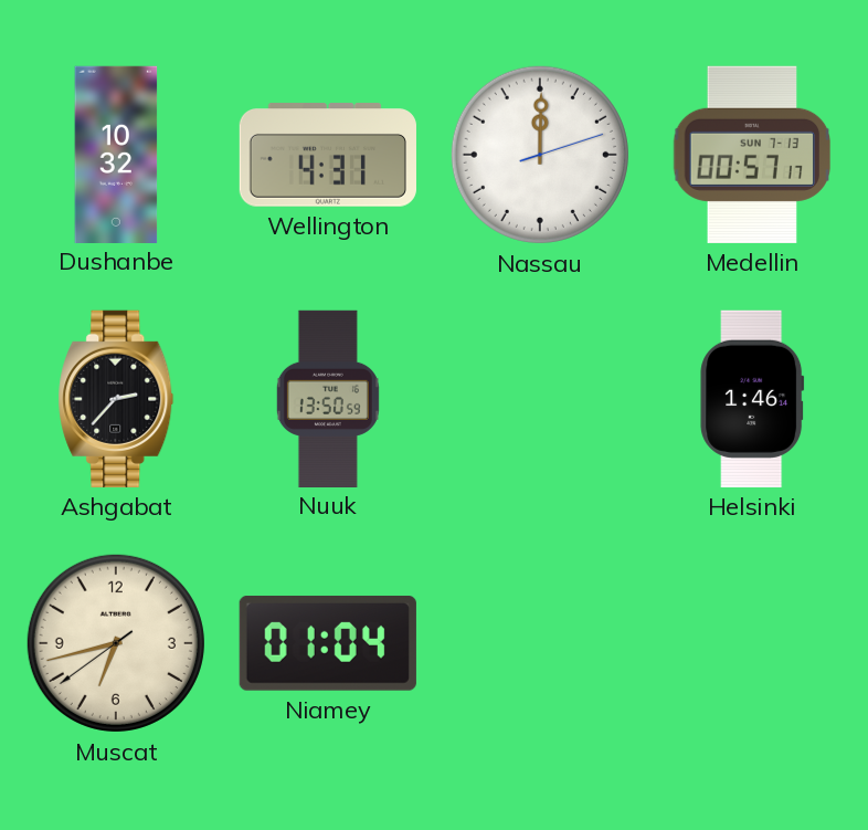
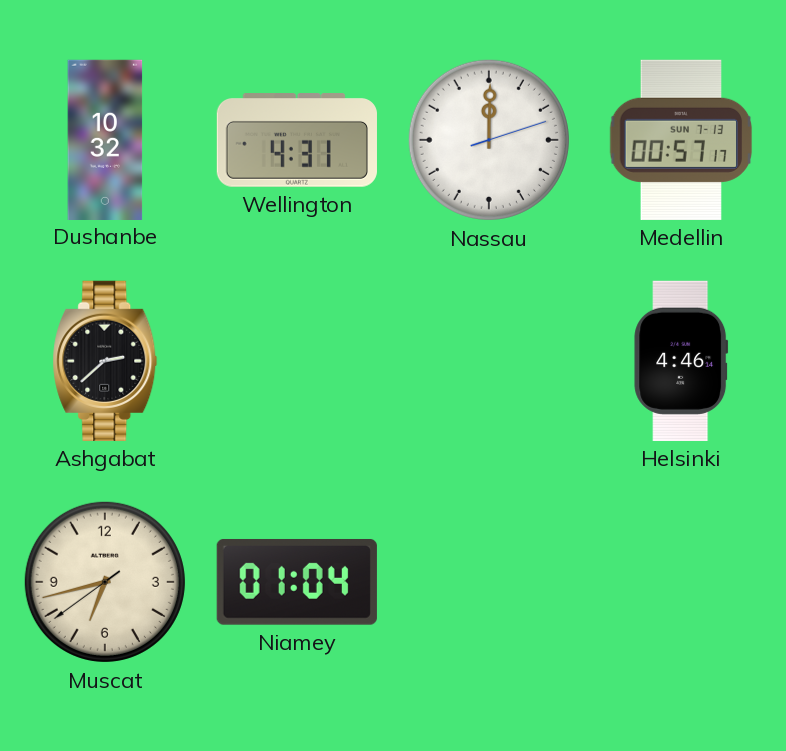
Ashgabat: 2:37 -> 2:38
Nuuk: 13:50 -> none
Helsinki: 1:46 -> 4:46
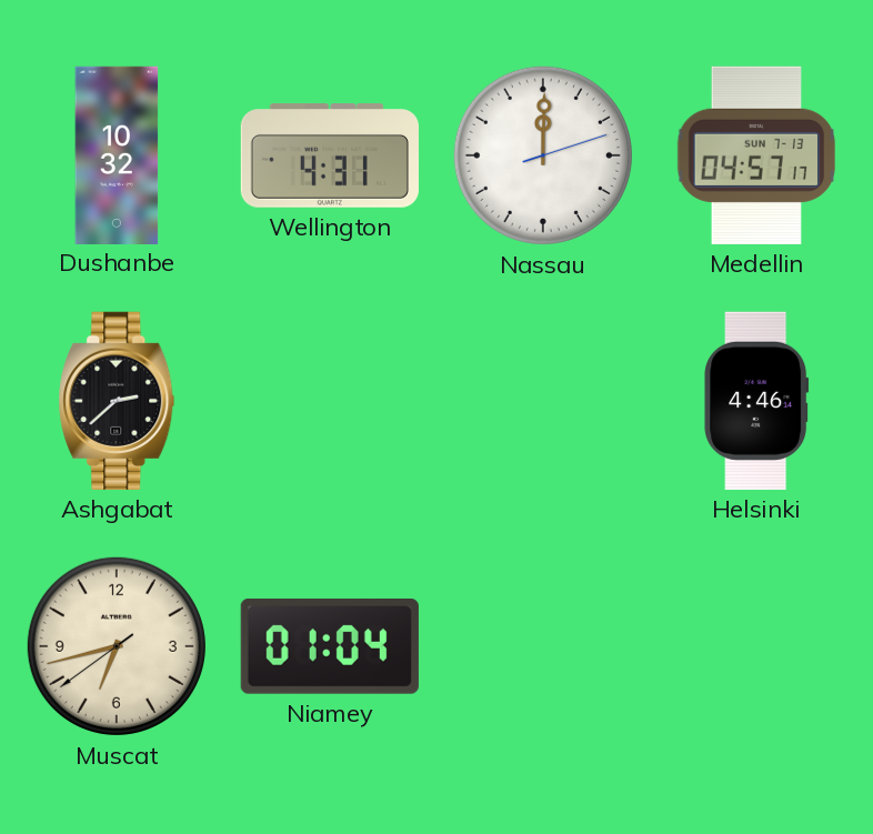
Medellin: 00:57 -> 04:57
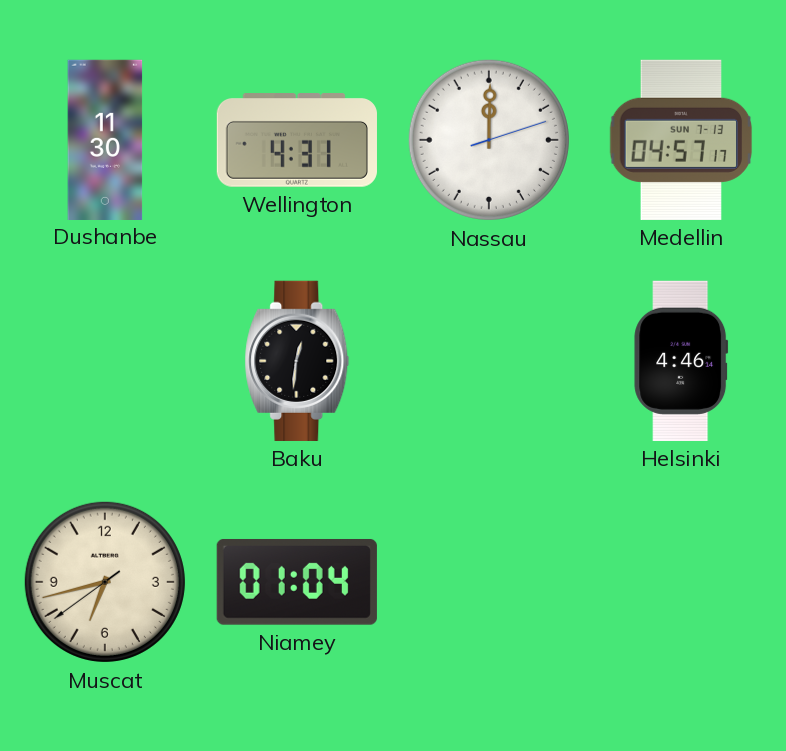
Dushanbe: 10:32 -> 11:30
Ashgabat: 2:38 -> none
Baku: none -> 12:31
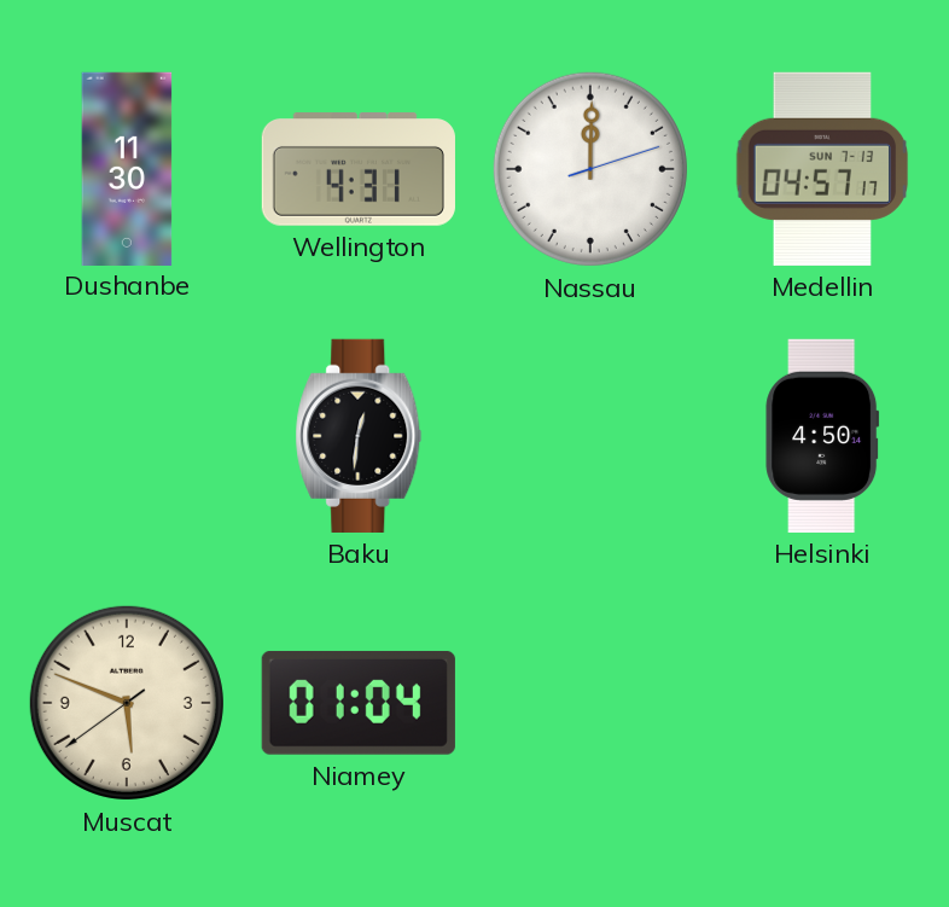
Helsinki: 4:46 -> 4:50
Muscat: 6:42 -> 5:48
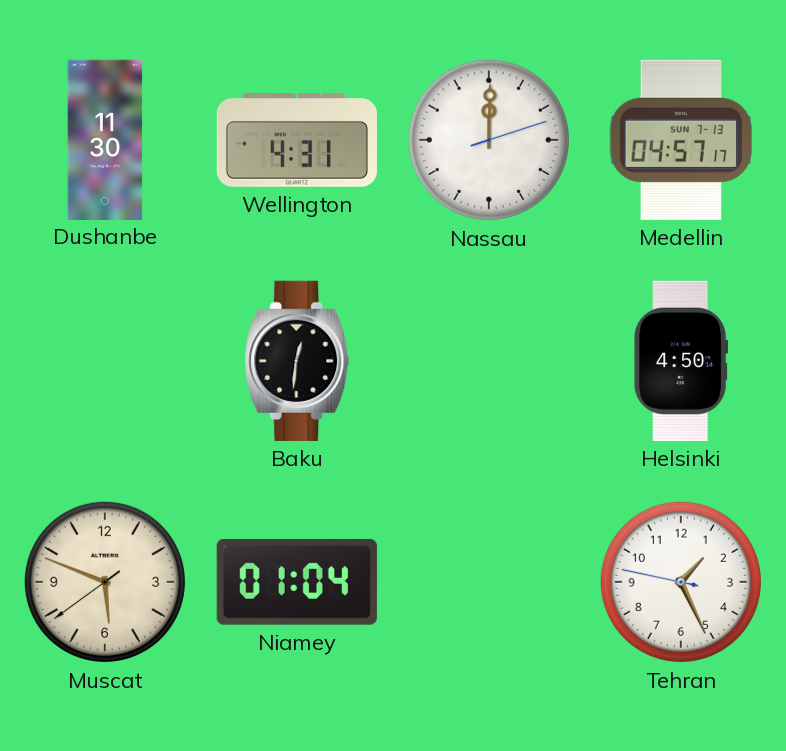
Tehran: none -> 1:25
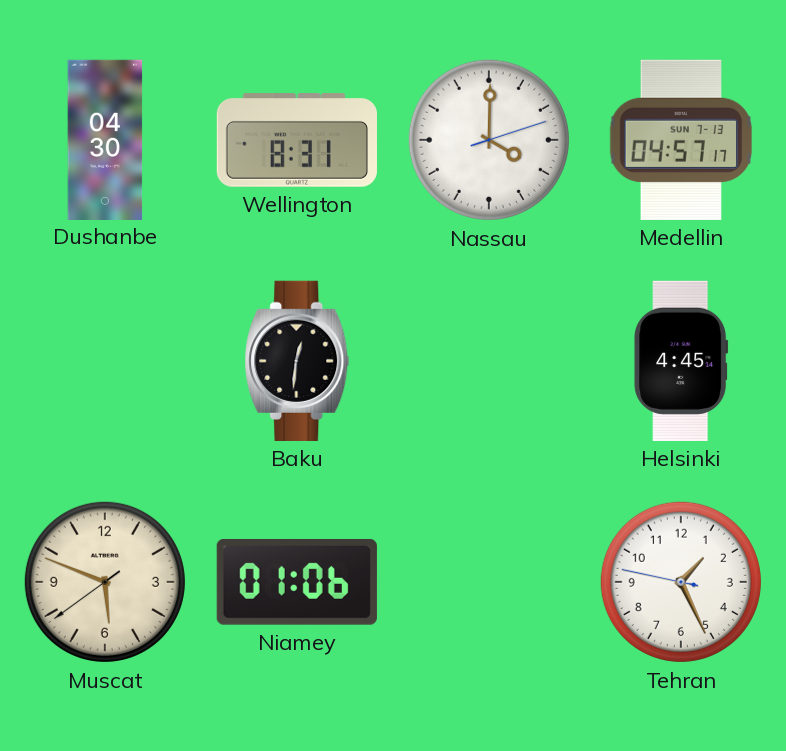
Dushanbe: 11:30 -> 04:30
Wellington: 4:31 -> 8:31
Nassau: 12:00 -> 4:00
Helsinki: 4:50 -> 4:45
Niamey: 01:04 -> 01:06
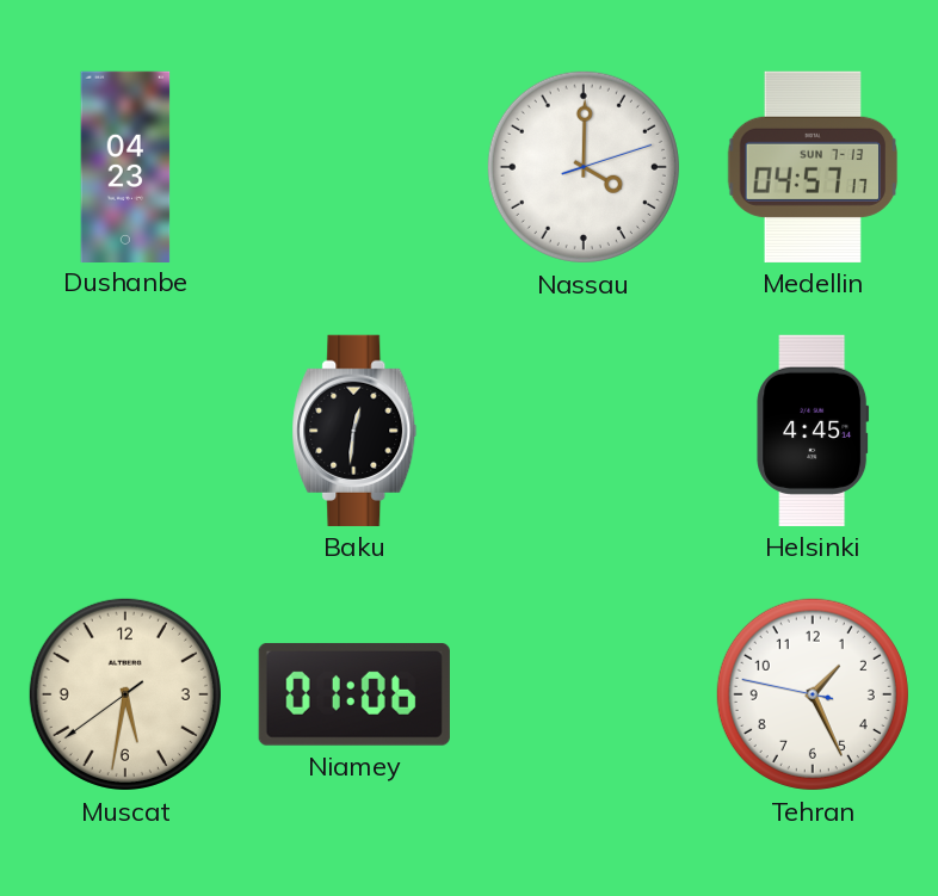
Dushanbe: 04:30 -> 04:23
Wellington: 8:31 -> none
Muscat: 5:48 -> 5:31
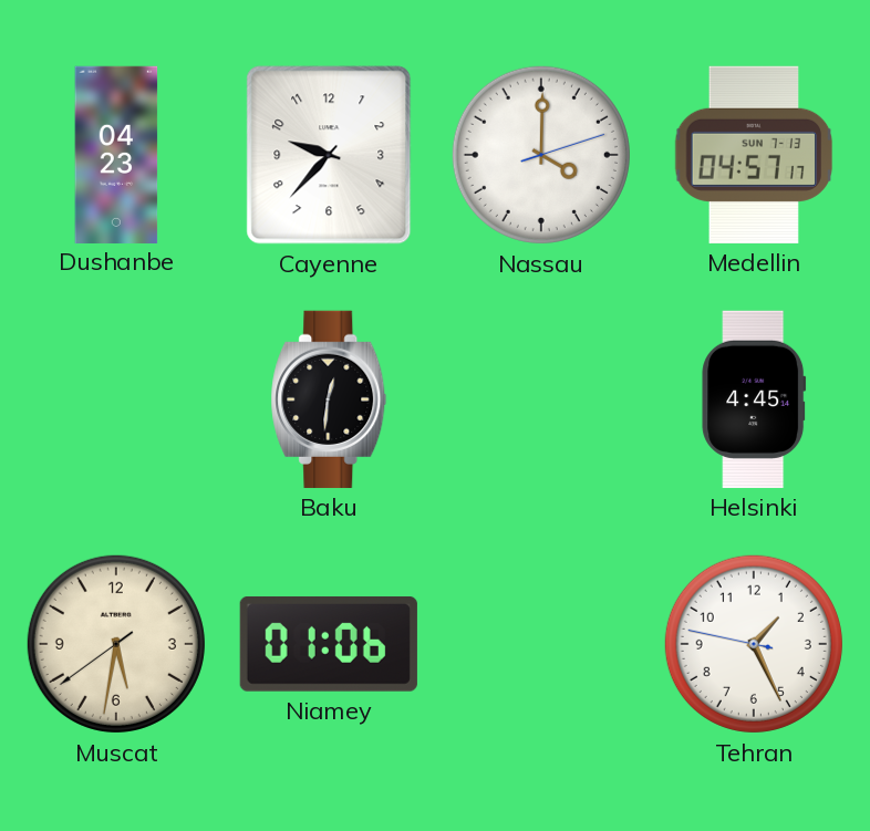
Cayenne: none -> 9:37
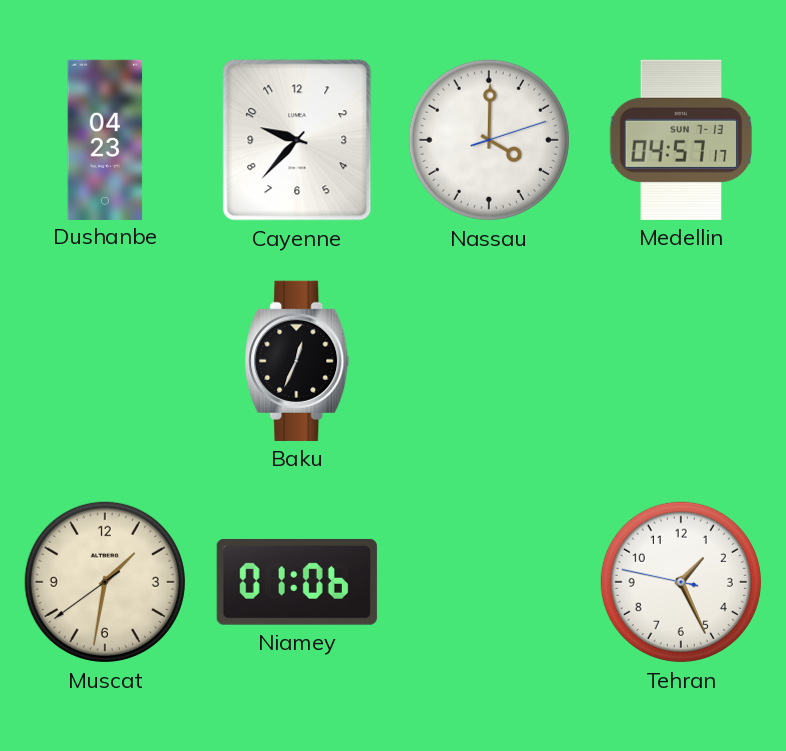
Baku: 12:31 -> 12:34
Helsinki: 4:45 -> none
Muscat: 5:31 -> 1:31
